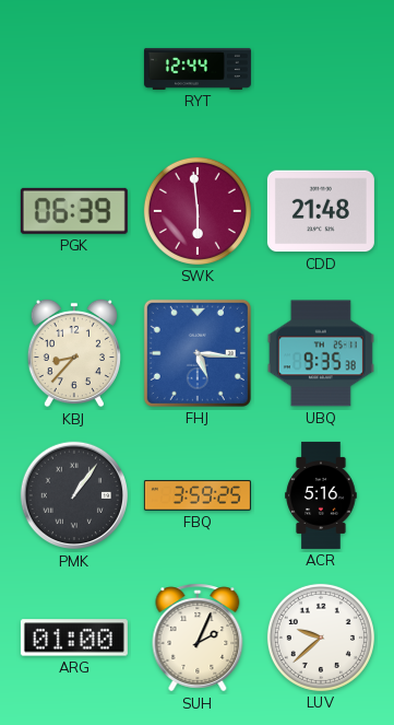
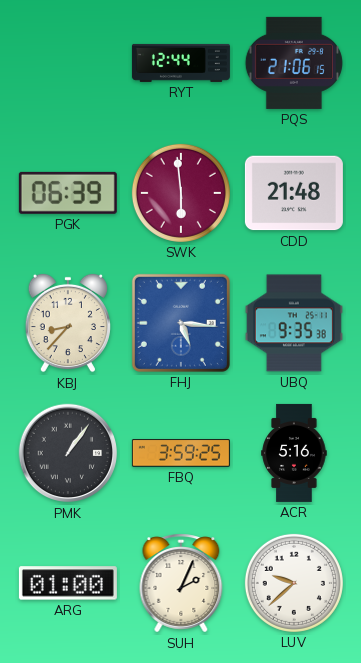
PQS: none -> 21:06
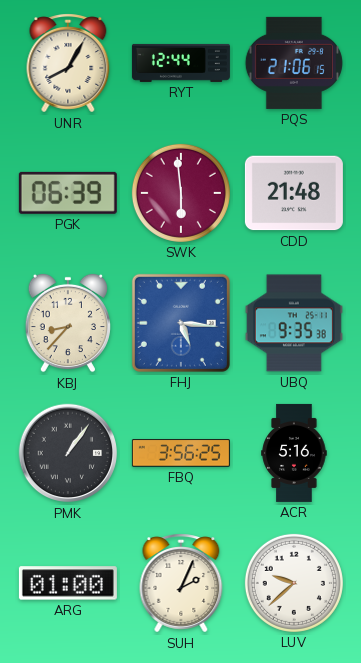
UNR: none -> 8:05
FBQ: 3:59 -> 3:56
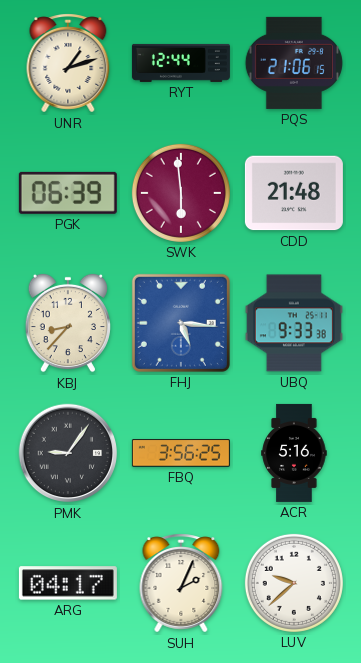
UNR: 8:05 -> 1:12
UBQ: 9:35 -> 9:33
PMK: 1:06 -> 9:06
ARG: 01:00 -> 04:17
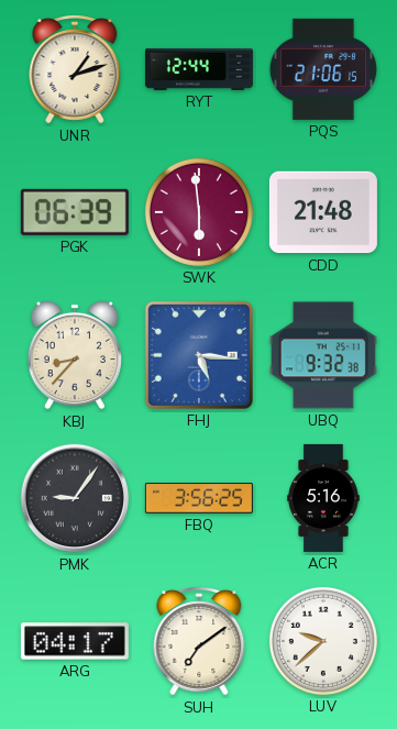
UBQ: 9:33 -> 9:32
SUH: 2:04 -> 7:09
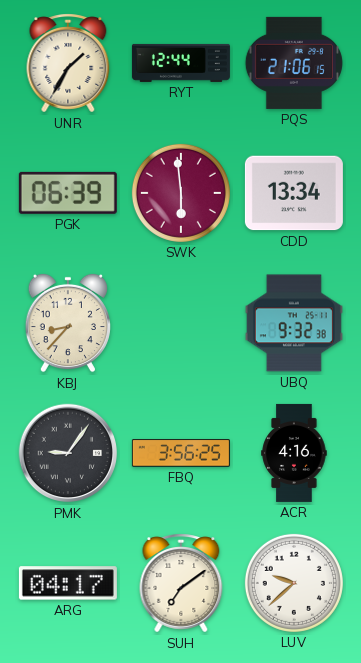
UNR: 1:12 -> 1:35
CDD: 21:48 -> 13:34
FHJ: 5:16 -> none
ACR: 5:16 -> 4:16
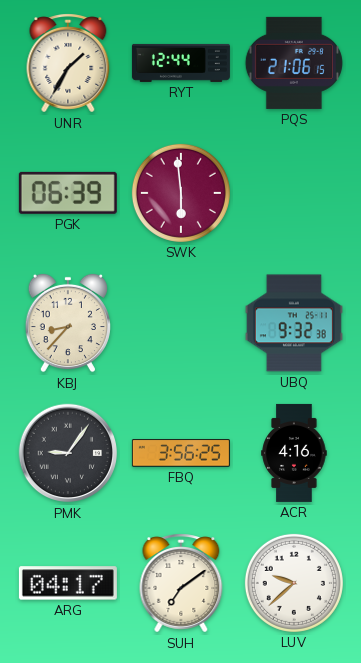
CDD: 13:34 -> none
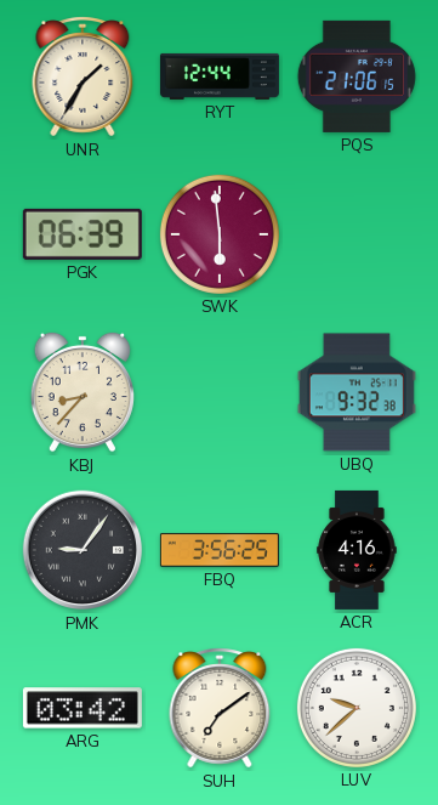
ARG: 04:17 -> 03:42
